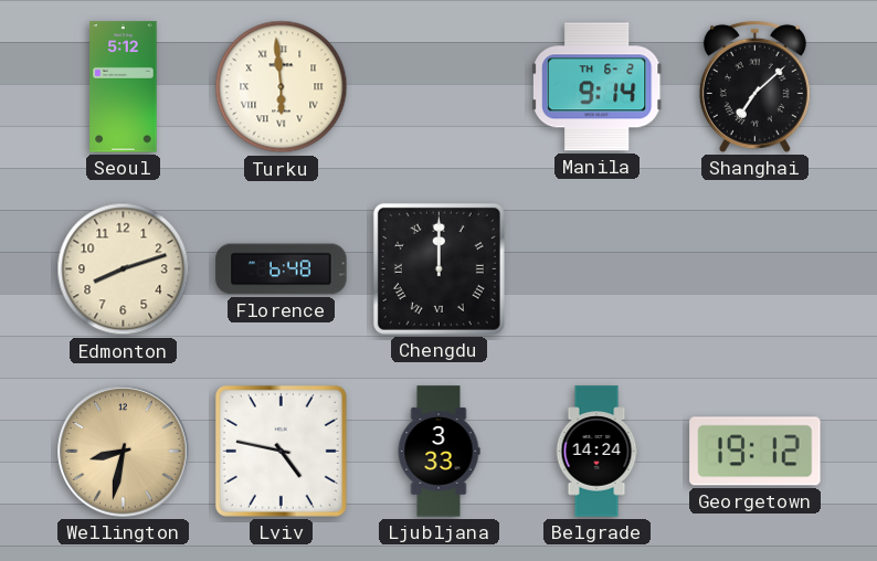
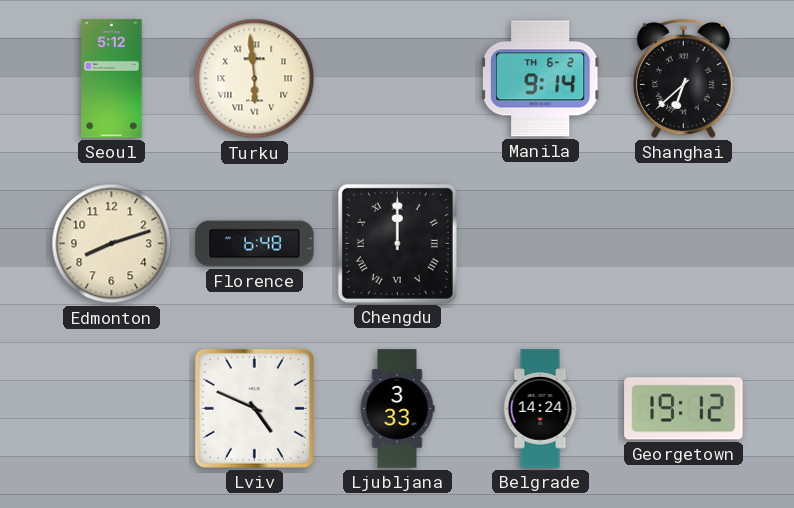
Shanghai: 7:08 -> 6:38
Wellington: 8:32 -> none
Lviv: 4:47 -> 4:49
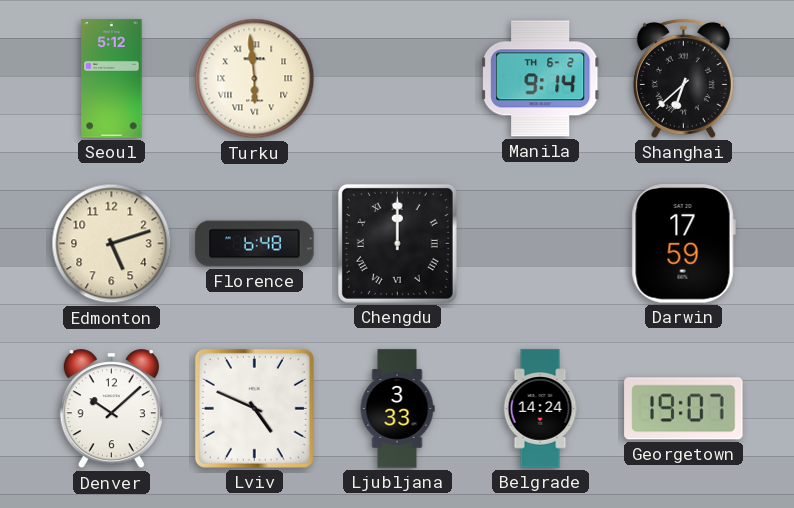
Edmonton: 8:12 -> 5:12
Darwin: none -> 17:59
Denver: none -> 10:08
Georgetown: 19:12 -> 19:07
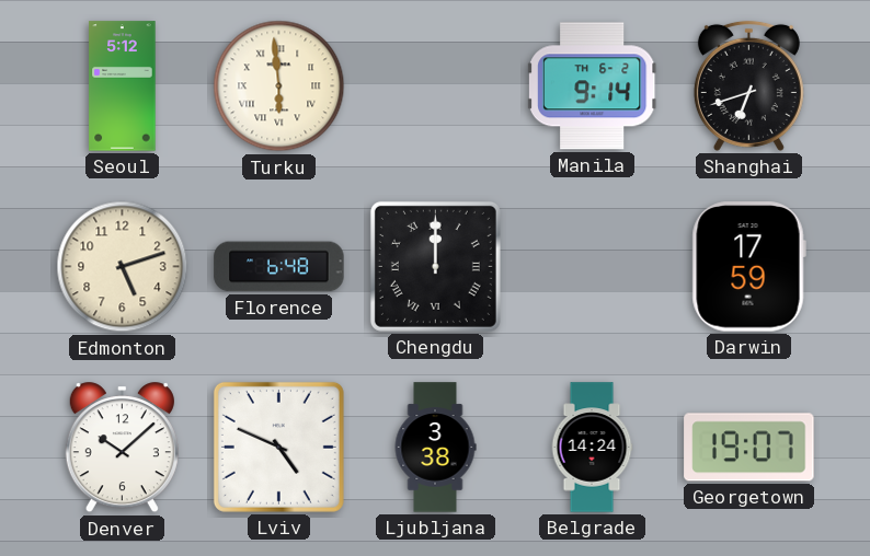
Shanghai: 6:38 -> 6:42
Ljubljana: 3:33 -> 3:38
